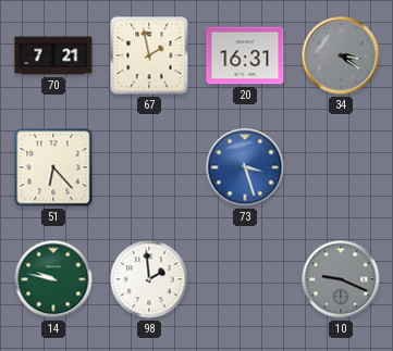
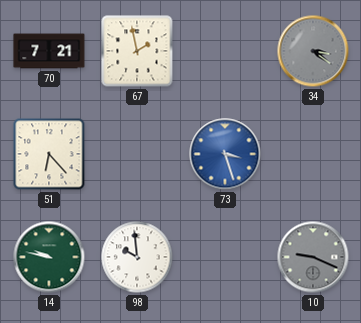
20: 16:31 -> none
98: 1:59 -> 9:59
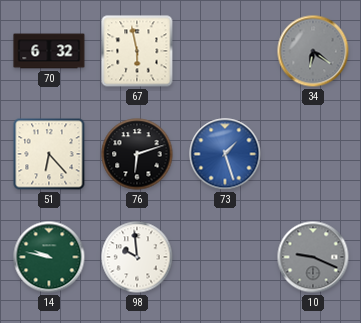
70: 7:21 -> 6:32
67: 1:58 -> 5:58
34: 3:21 -> 6:21
76: none -> 6:12
73: 3:27 -> 1:27
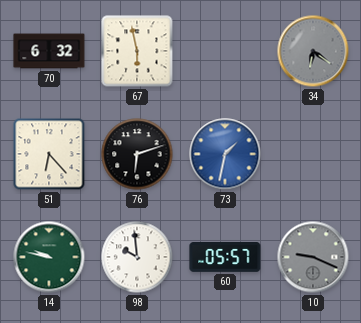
73: 1:27 -> 1:32
60: none -> 05:57
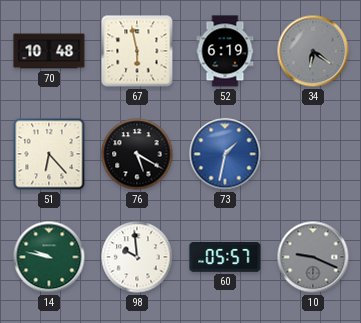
70: 6:32 -> 10:48
52: none -> 6:19
76: 6:12 -> 5:20
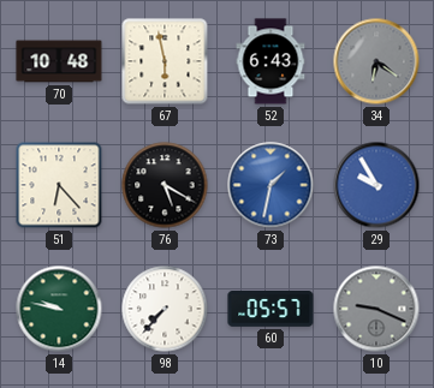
52: 6:19 -> 6:43
29: none -> 9:55
98: 9:59 -> 7:37
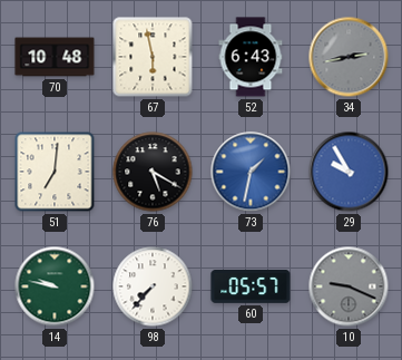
34: 6:21 -> 2:43
51: 6:23 -> 7:01
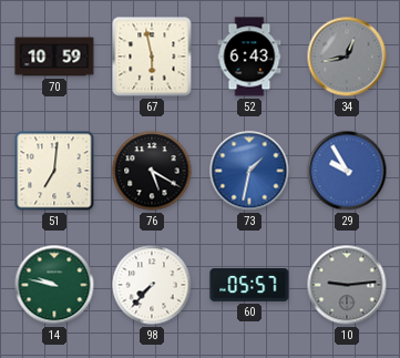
70: 10:48 -> 10:59
34: 2:43 -> 12:43
10: 9:19 -> 9:14
